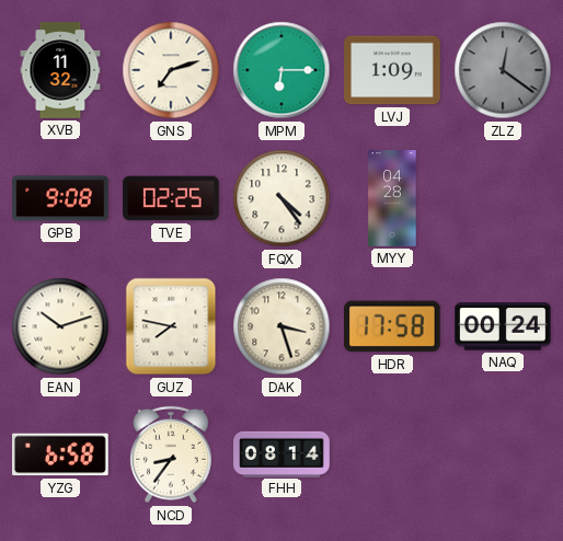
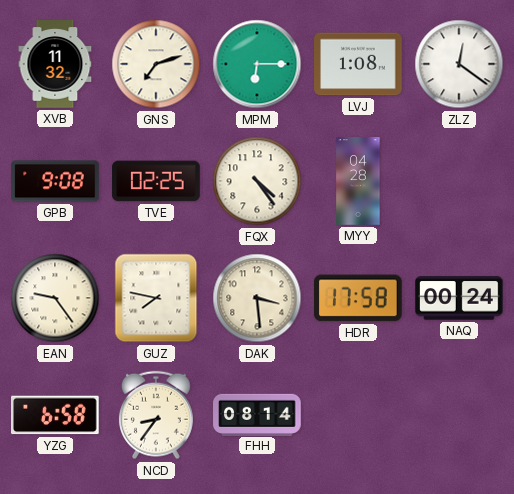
LVJ: 1:09 -> 1:08
ZLZ dial: grey -> white
EAN: 10:12 -> 9:24
DAK: 3:27 -> 3:29
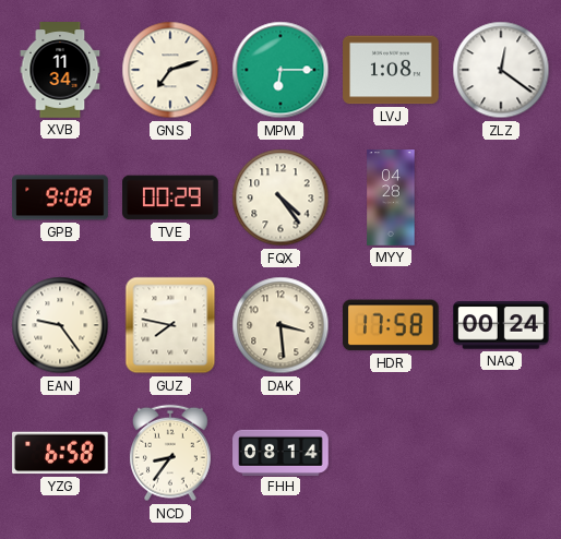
XVB: 11:32 -> 11:34
TVE: 02:25 -> 00:29
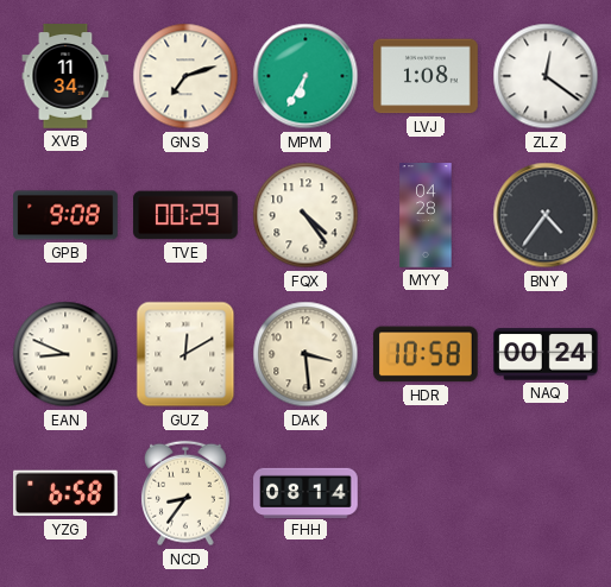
MPM: 6:15 -> 6:35
BNY: none -> 4:36
EAN: 9:24 -> 8:49
GUZ: 7:47 -> 12:10
HDR: 17:58 -> 10:58
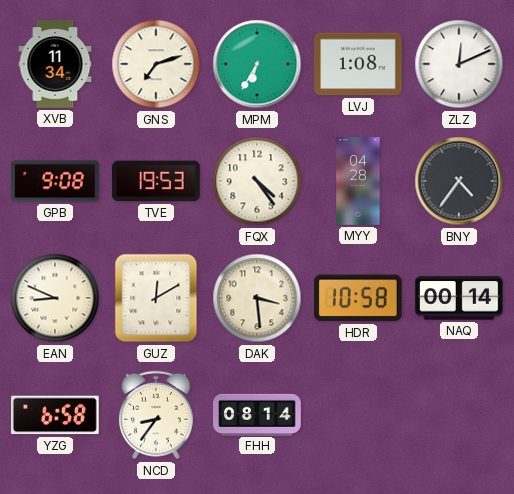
ZLZ: 12:21 -> 12:11
TVE: 00:29 -> 19:53
NAQ: 00:24 -> 00:14
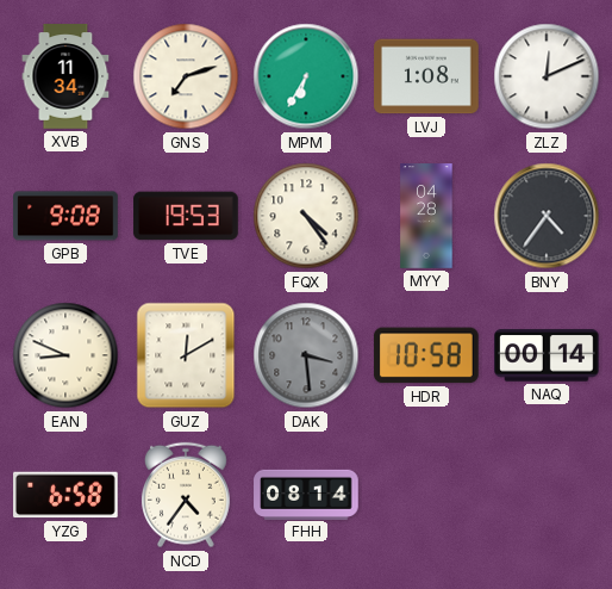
DAK dial: cream -> grey
NCD: 8:36 -> 4:36
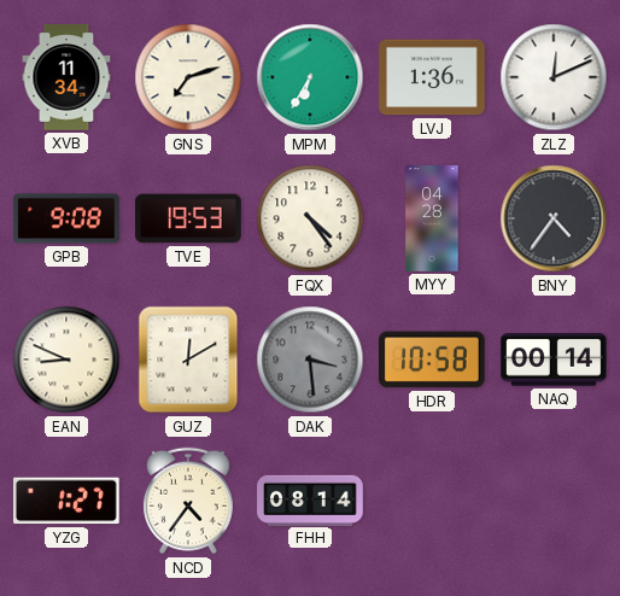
LVJ: 1:08 -> 1:36
YZG: 6:58 -> 1:27
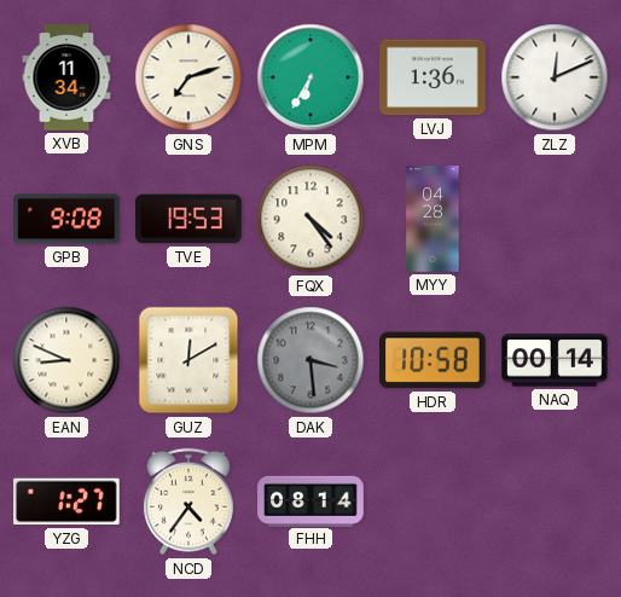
BNY: 4:36 -> none
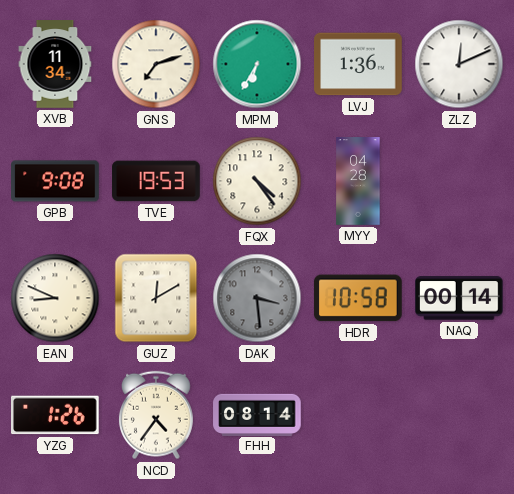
YZG: 1:27 -> 1:26
